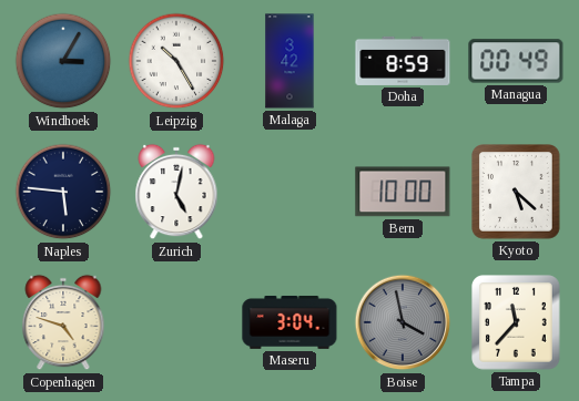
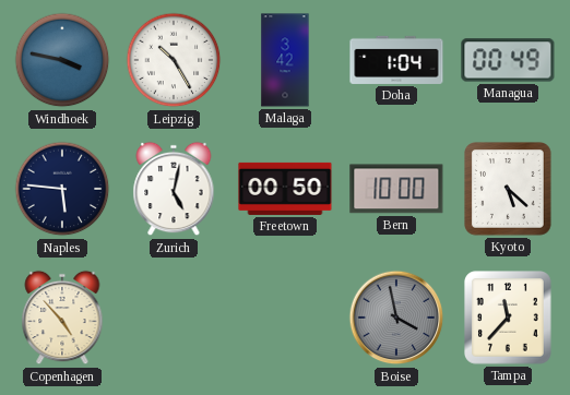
Windhoek: 3:05 -> 3:47
Doha: 8:59 -> 1:04
Freetown: none -> 00:50
Copenhagen: 4:48 -> 4:53
Maseru: 3:04 -> none
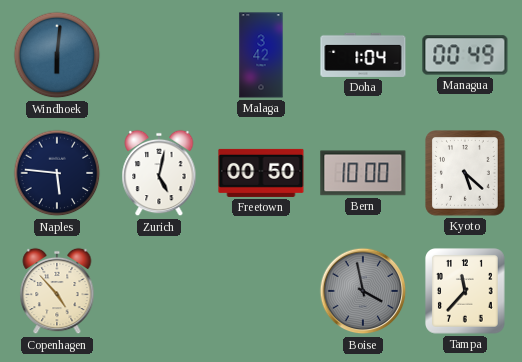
Windhoek: 3:47 -> 6:01
Leipzig: 10:25 -> none
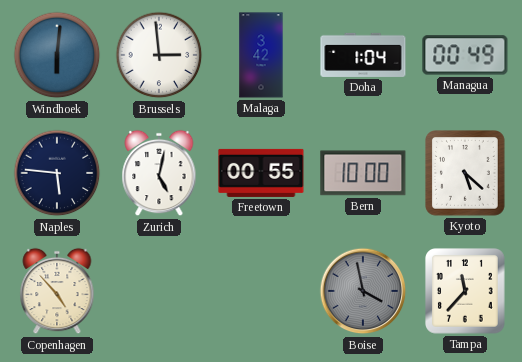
Brussels: none -> 2:59
Freetown: 00:50 -> 00:55
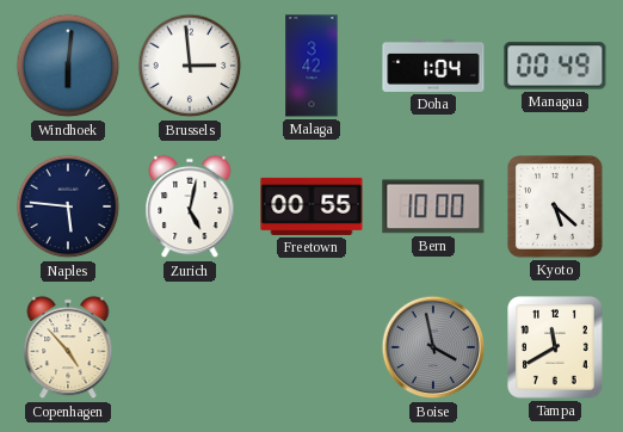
Tampa: 11:37 -> 11:40
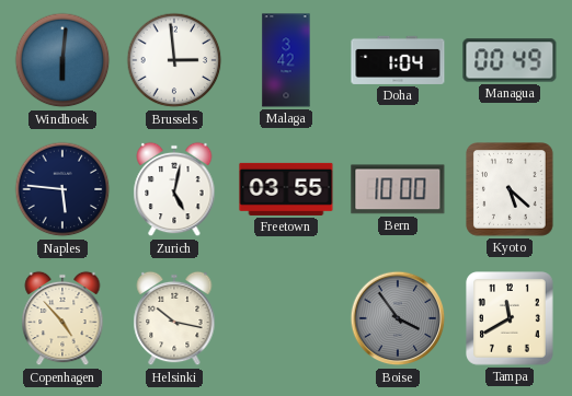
Freetown: 00:55 -> 03:55
Helsinki: none -> 10:17
Boise: 3:58 -> 3:54
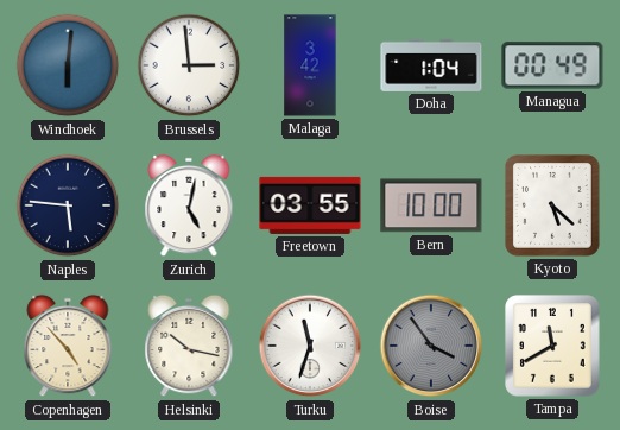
Turku: none -> 11:33
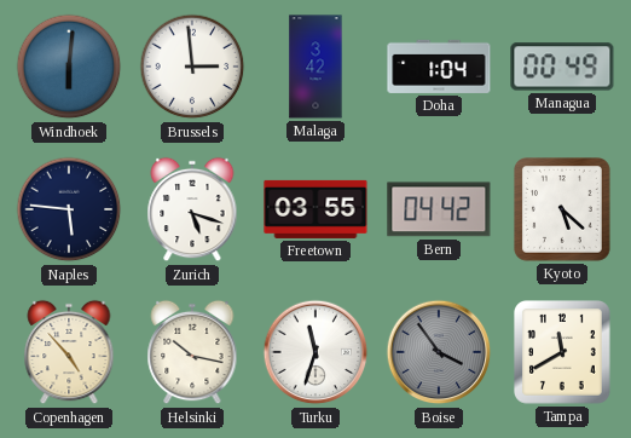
Zurich: 5:02 -> 5:18
Bern: 10:00 -> 04:42
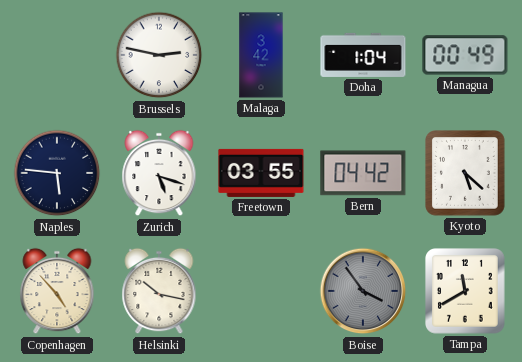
Windhoek: 6:01 -> none
Brussels: 2:59 -> 2:47
Turku: 11:33 -> none
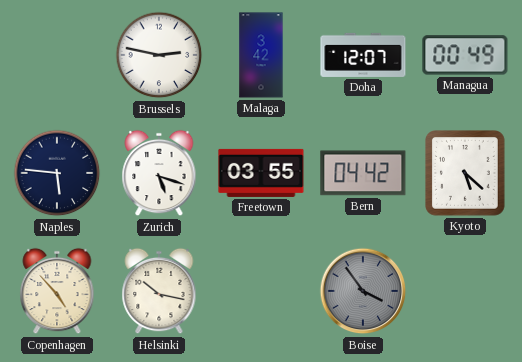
Doha: 1:04 -> 12:07
Tampa: 11:40 -> none
